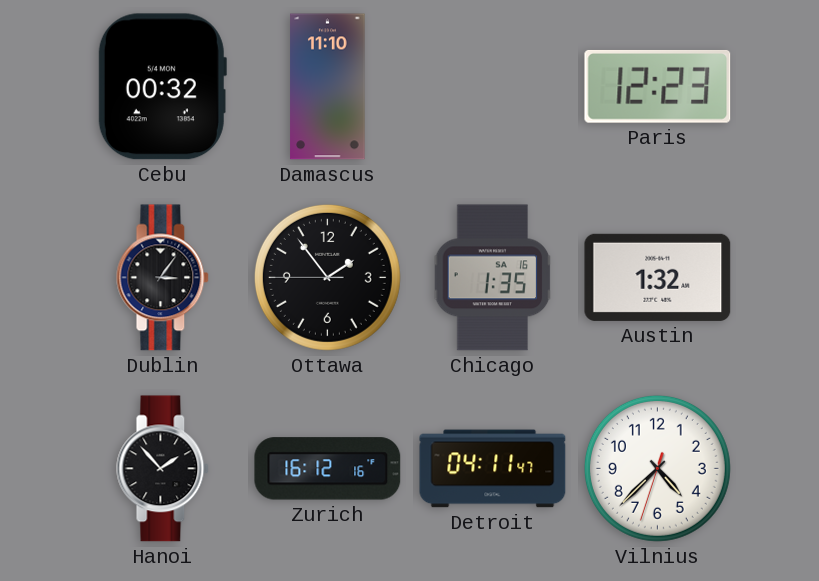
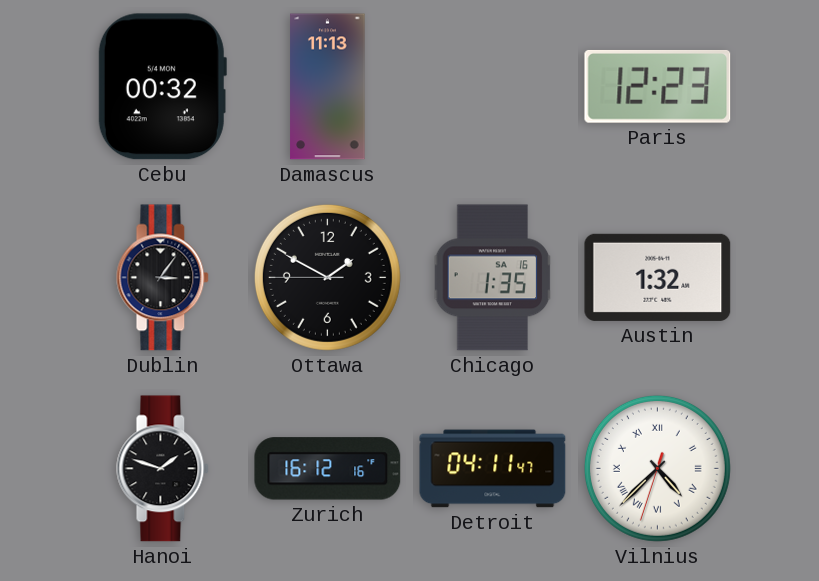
Damascus: 11:10 -> 11:13
Ottawa: 1:53 -> 1:49
Hanoi: 1:53 -> 1:48
Vilnius numerals: Arabic -> Roman
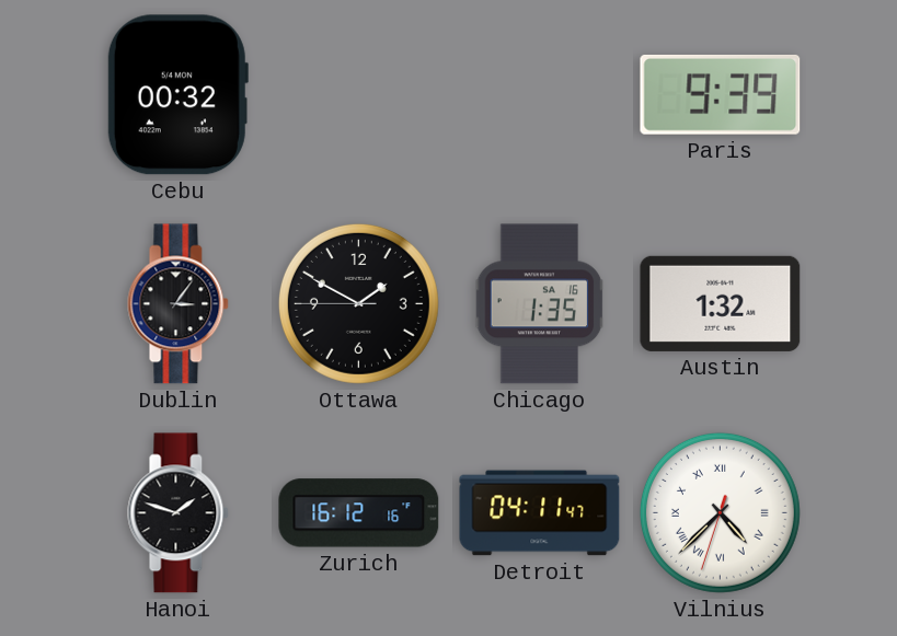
Damascus: 11:13 -> none
Paris: 12:23 -> 9:39
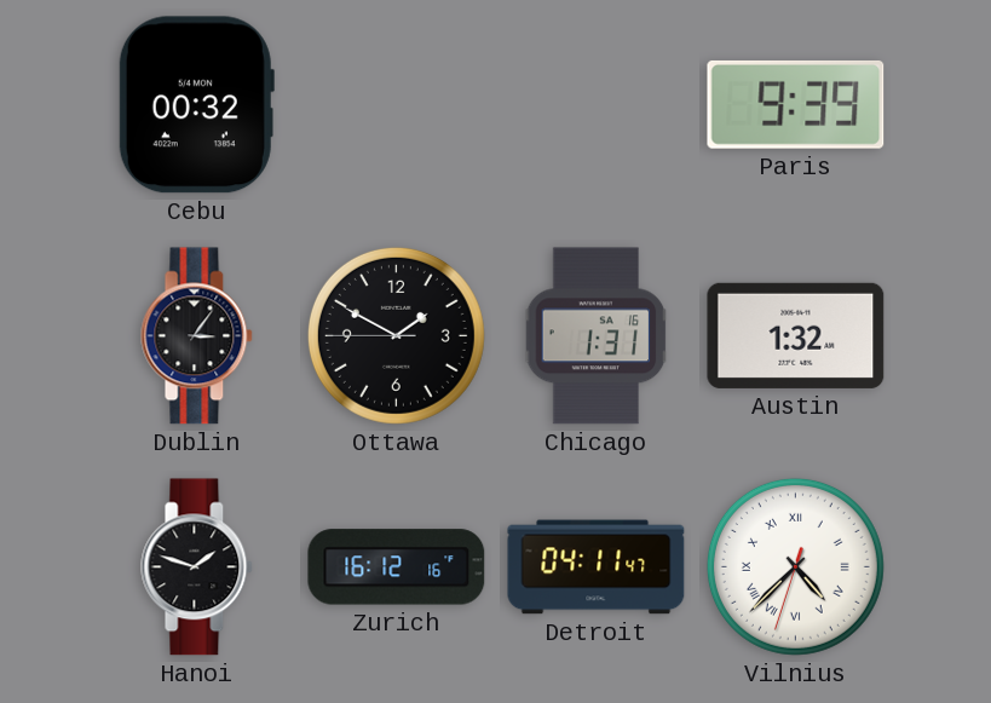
Chicago: 1:35 -> 1:31
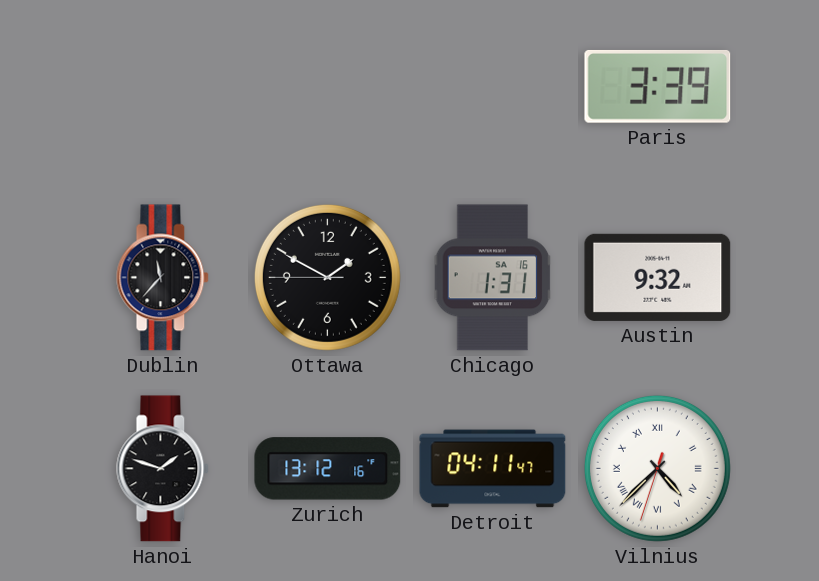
Cebu: 00:32 -> none
Paris: 9:39 -> 3:39
Dublin: 3:06 -> 11:37
Austin: 1:32 -> 9:32
Zurich: 16:12 -> 13:12
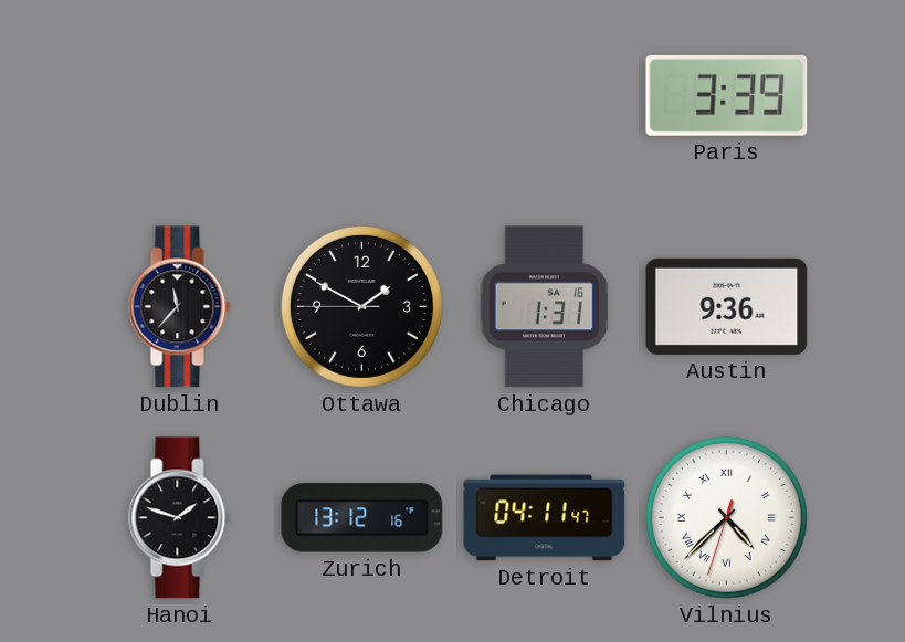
Austin: 9:32 -> 9:36
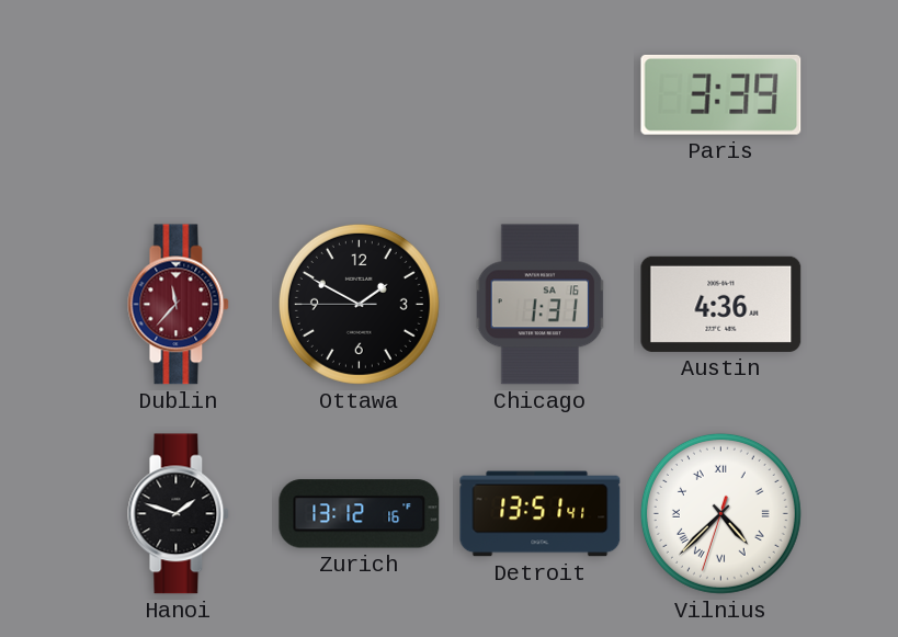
Dublin dial: black -> burgundy
Austin: 9:36 -> 4:36
Detroit: 04:11 -> 13:51
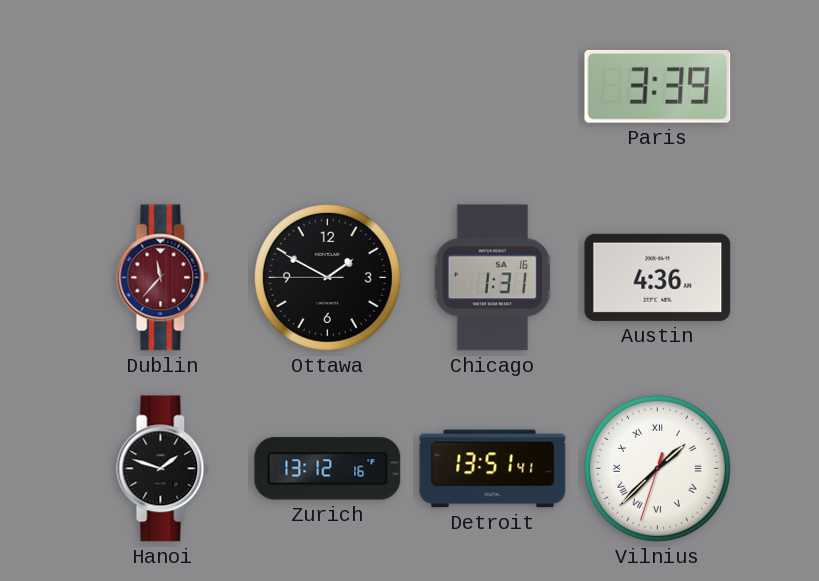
Vilnius: 4:37 -> 1:37
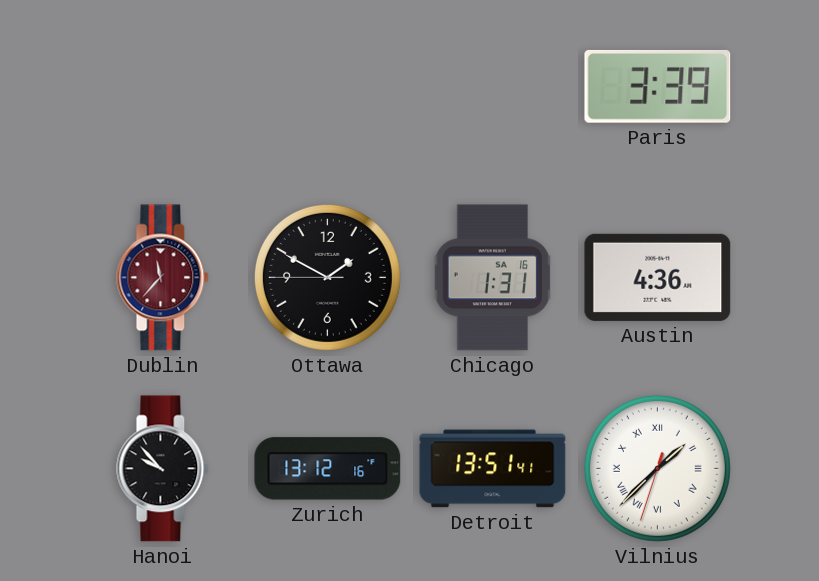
Hanoi: 1:48 -> 9:53
